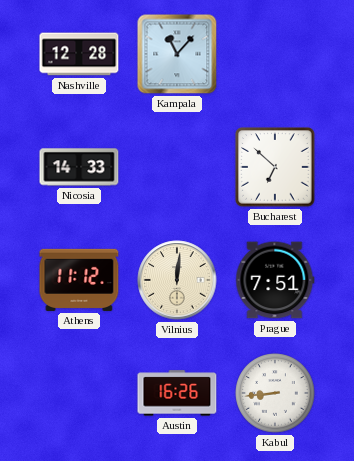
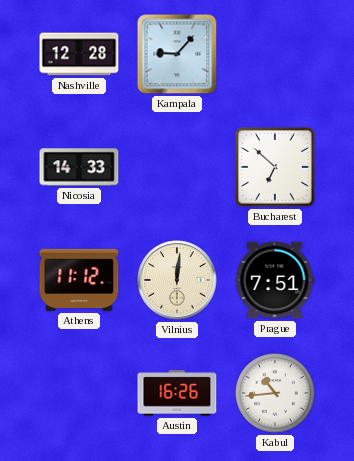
Kampala: 11:07 -> 9:07
Kabul: 8:44 -> 10:44
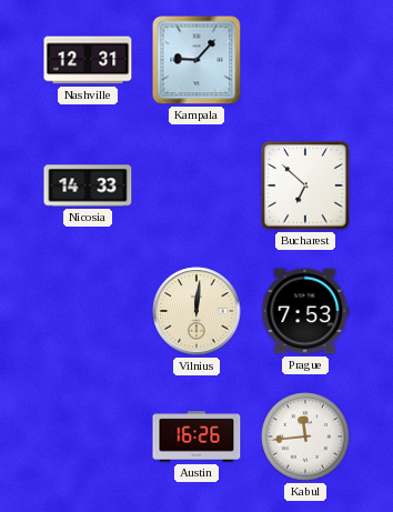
Nashville: 12:28 -> 12:31
Athens: 11:12 -> none
Prague: 7:51 -> 7:53
Kabul: 10:44 -> 11:44
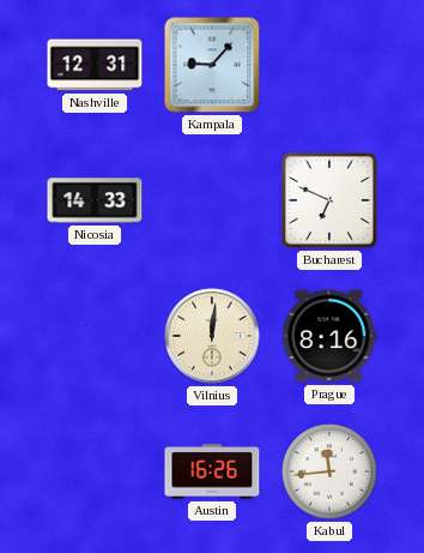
Bucharest: 6:52 -> 6:49
Prague: 7:53 -> 8:16
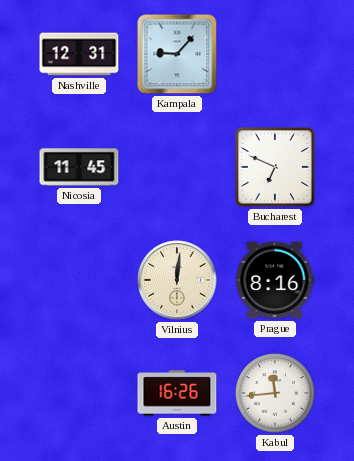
Nicosia: 14:33 -> 11:45
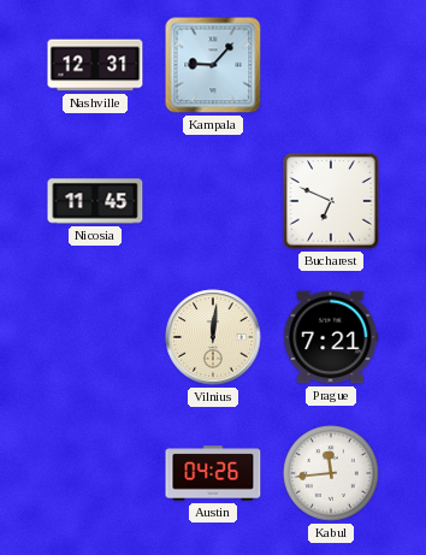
Prague: 8:16 -> 7:21
Austin: 16:26 -> 04:26
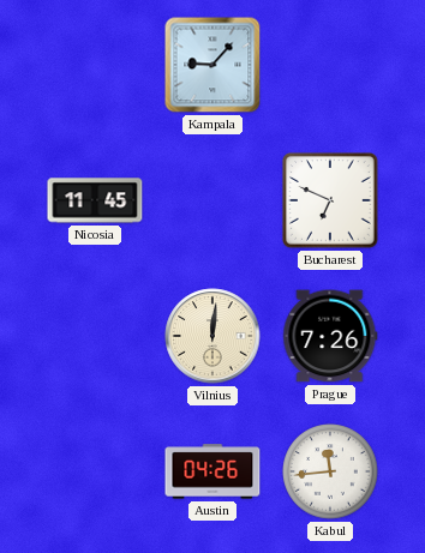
Nashville: 12:31 -> none
Prague: 7:21 -> 7:26
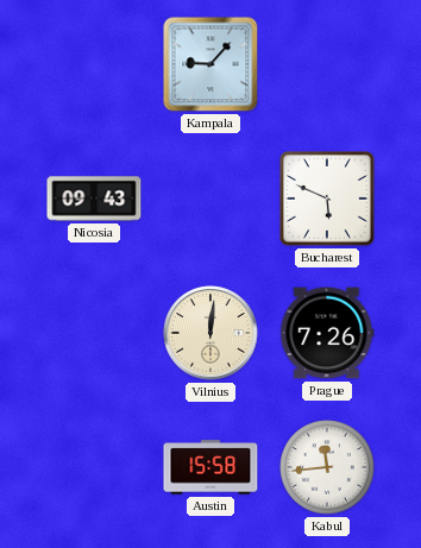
Nicosia: 11:45 -> 09:43
Bucharest: 6:49 -> 5:49
Austin: 04:26 -> 15:58
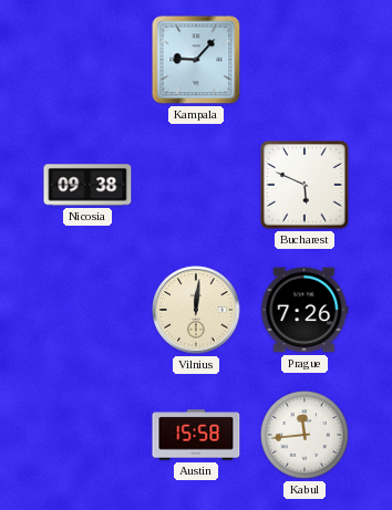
Nicosia: 09:43 -> 09:38
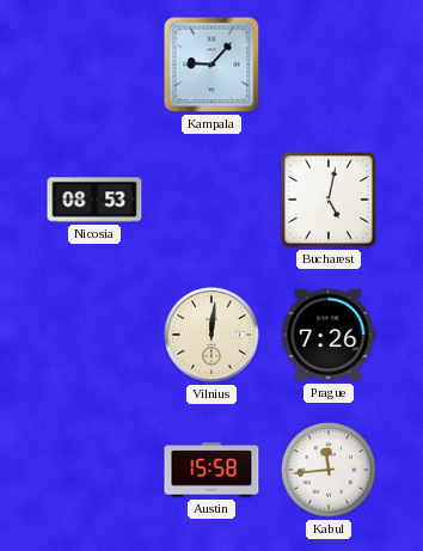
Nicosia: 09:38 -> 08:53
Bucharest: 5:49 -> 5:02
